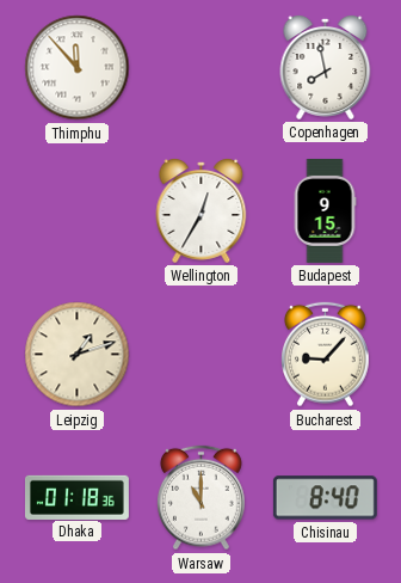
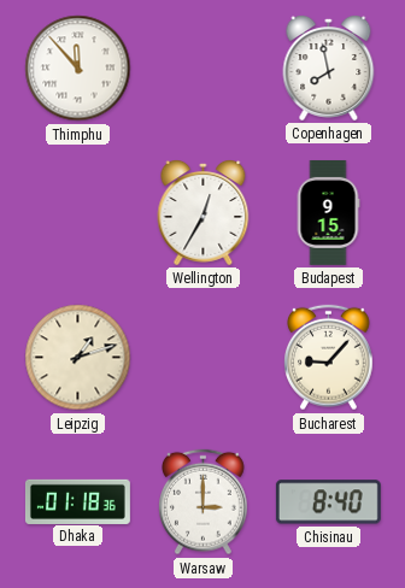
Warsaw: 11:00 -> 3:00
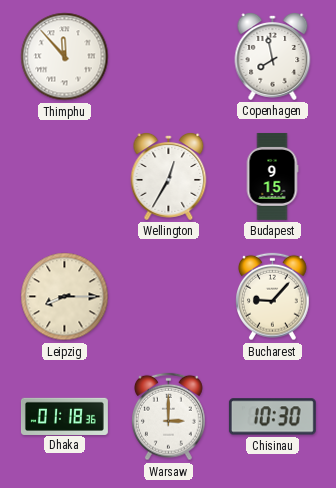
Leipzig: 1:12 -> 8:15
Chisinau: 8:40 -> 10:30
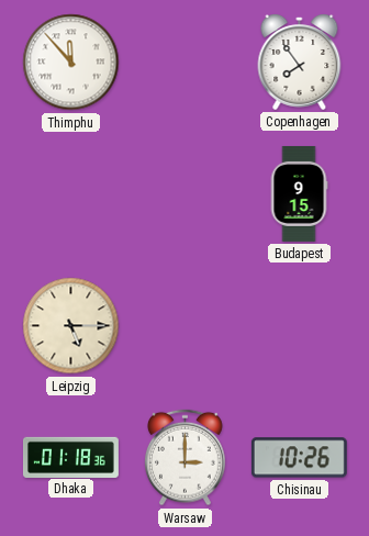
Copenhagen: 7:58 -> 7:54
Wellington: 12:35 -> none
Leipzig: 8:15 -> 5:15
Bucharest: 9:07 -> none
Chisinau: 10:30 -> 10:26
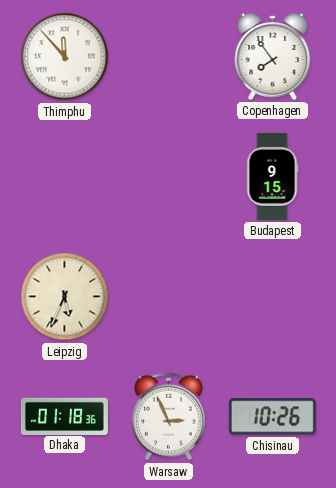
Leipzig: 5:15 -> 5:34
Warsaw: 3:00 -> 2:56
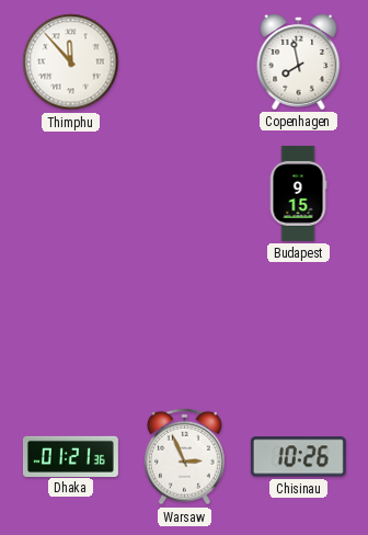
Copenhagen: 7:54 -> 7:58
Leipzig: 5:34 -> none
Dhaka: 01:18 -> 01:21
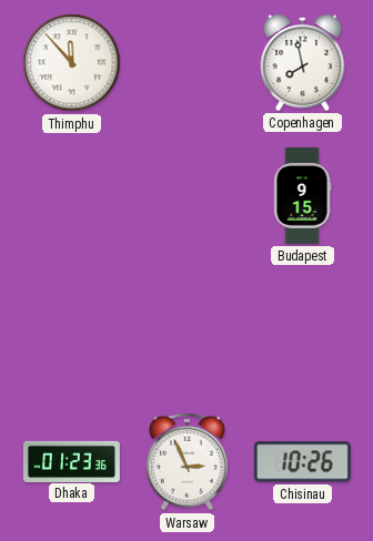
Dhaka: 01:21 -> 01:23
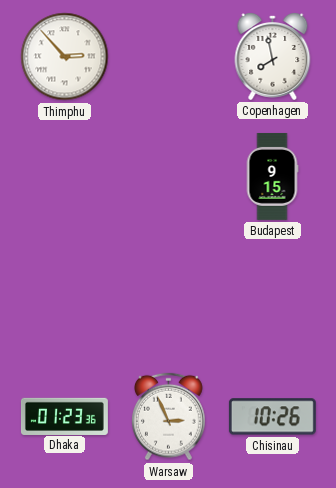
Thimphu: 11:53 -> 2:53
